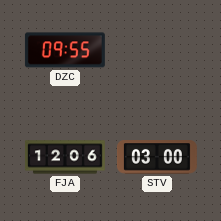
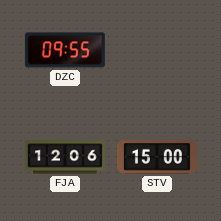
STV: 03:00 -> 15:00
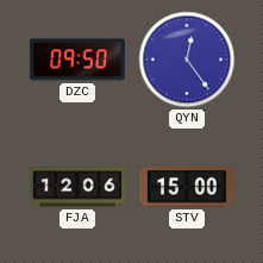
DZC: 09:55 -> 09:50
QYN: none -> 12:24
